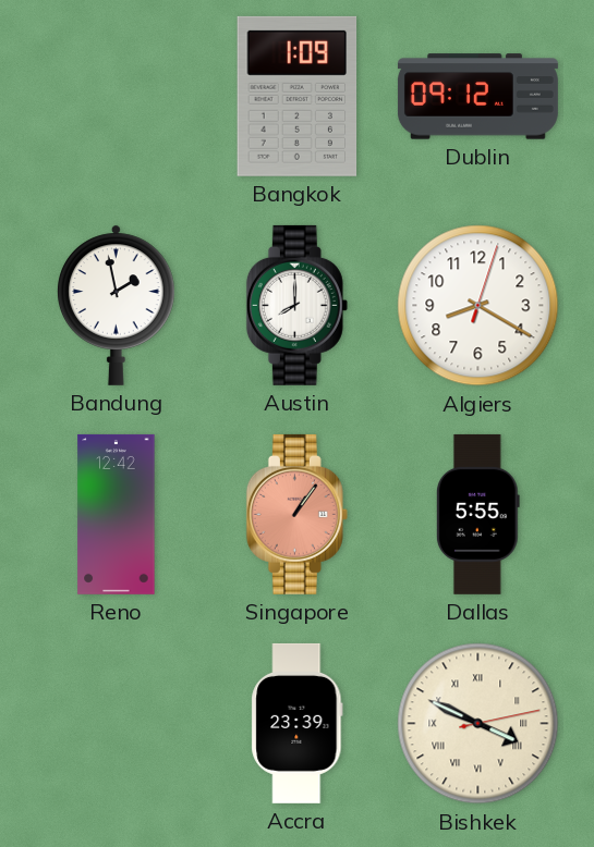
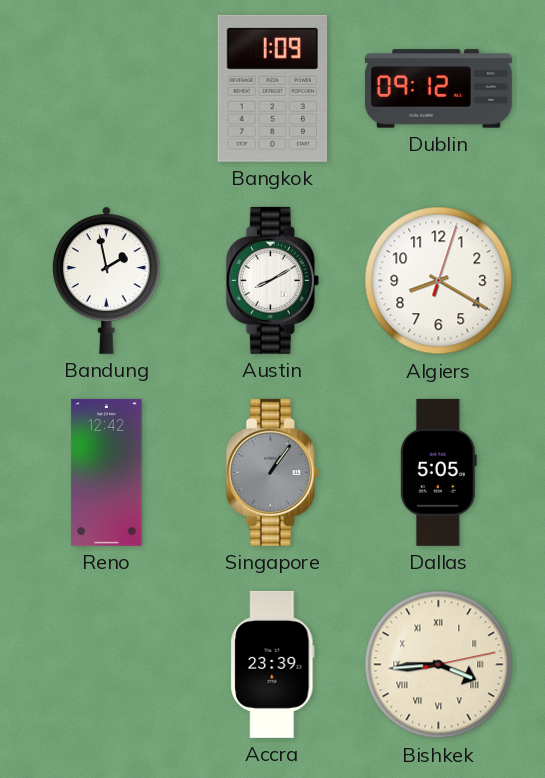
Austin: 8:00 -> 8:10
Singapore dial: salmon -> grey
Dallas: 5:55 -> 5:05
Bishkek: 3:49 -> 3:44
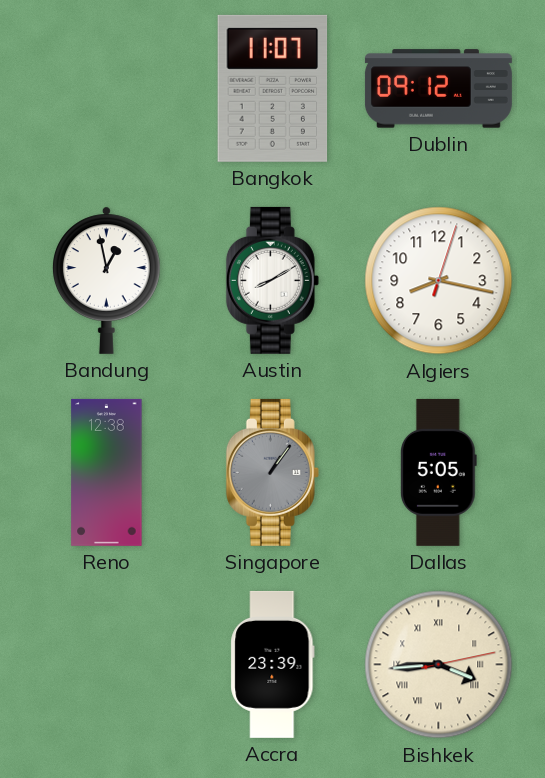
Bangkok: 1:09 -> 11:07
Bandung: 1:58 -> 12:58
Algiers: 8:20 -> 8:17
Reno: 12:42 -> 12:38
